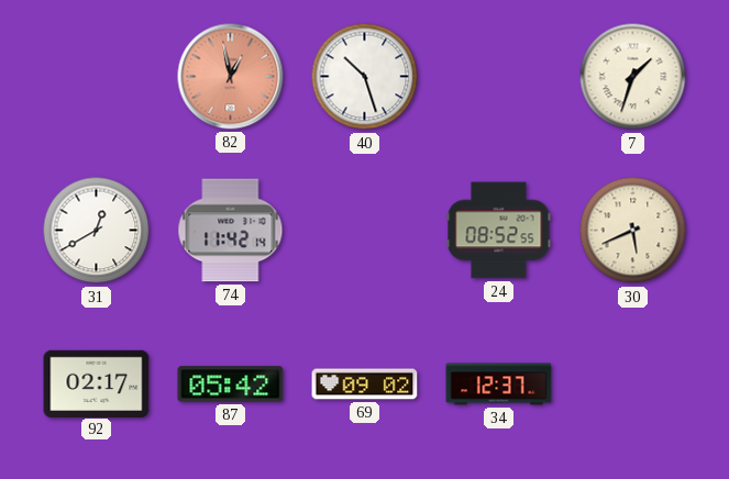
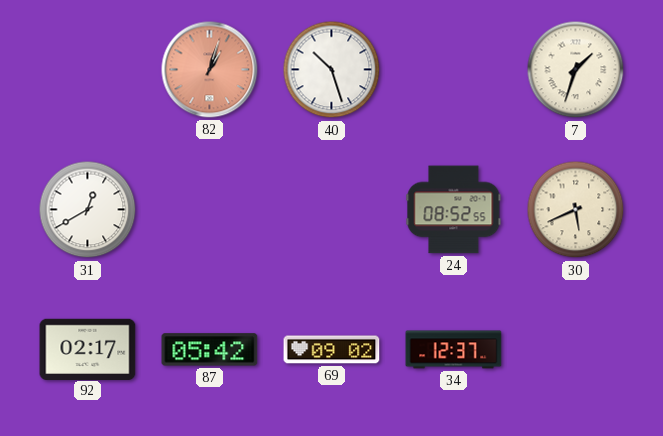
82: 12:58 -> 1:03
74: 11:42 -> none
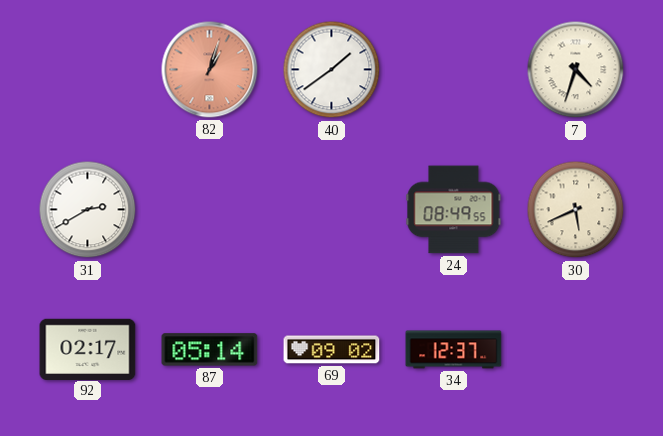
40: 10:27 -> 1:39
7: 1:33 -> 4:33
31: 12:40 -> 2:40
24: 08:52 -> 08:49
87: 05:42 -> 05:14
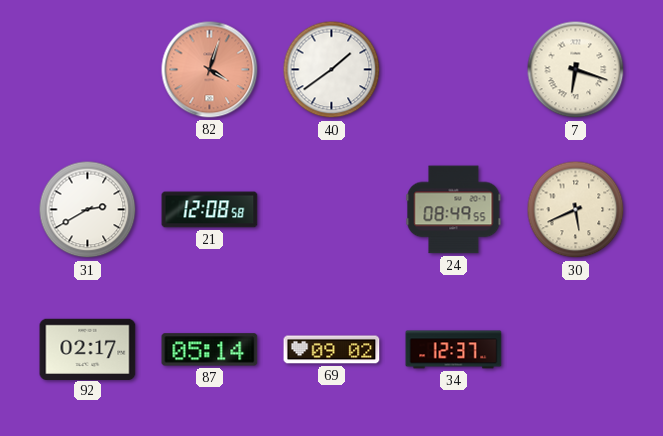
82: 1:03 -> 4:03
7: 4:33 -> 6:18
21: none -> 12:08
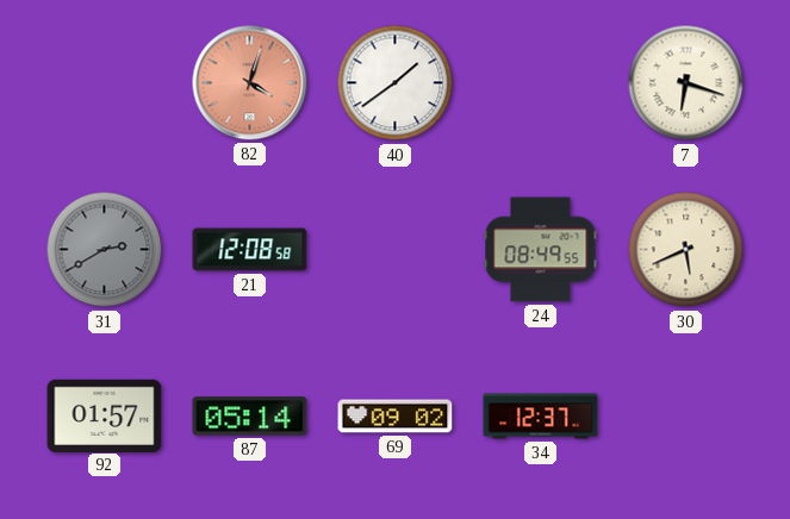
31 dial: white -> grey
92: 02:17 -> 01:57
